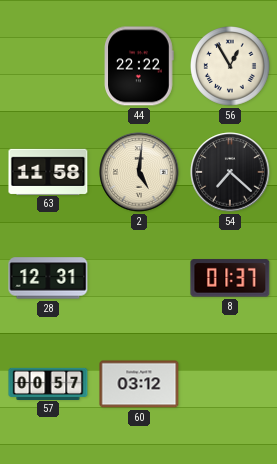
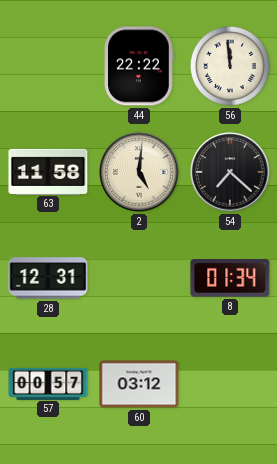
56: 12:55 -> 11:59
8: 01:37 -> 01:34
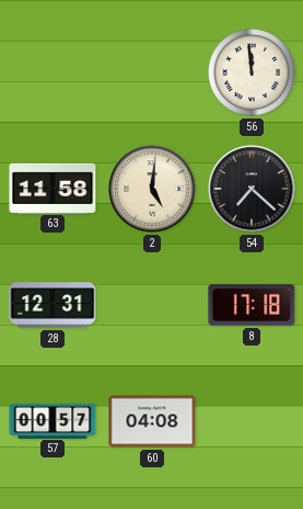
44: 22:22 -> none
8: 01:34 -> 17:18
60: 03:12 -> 04:08
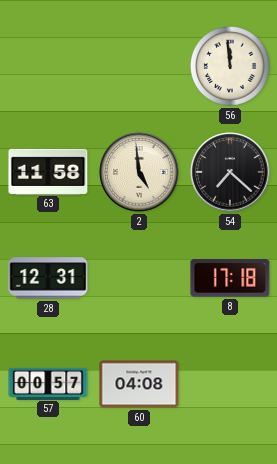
2: 5:01 -> 4:59
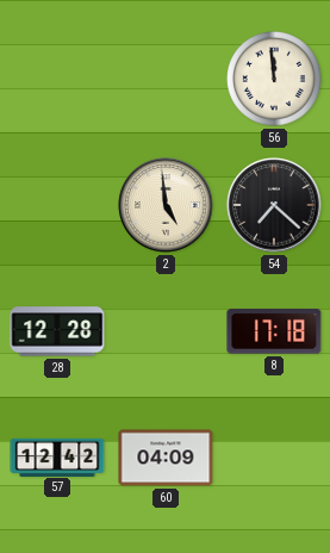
63: 11:58 -> none
28: 12:31 -> 12:28
57: 00:57 -> 12:42
60: 04:08 -> 04:09
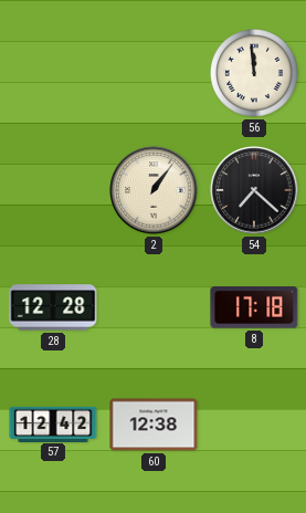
2: 4:59 -> 1:06
60: 04:09 -> 12:38
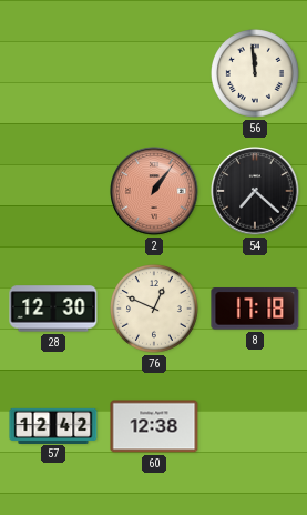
2 dial: cream -> salmon
28: 12:28 -> 12:30
76: none -> 12:49
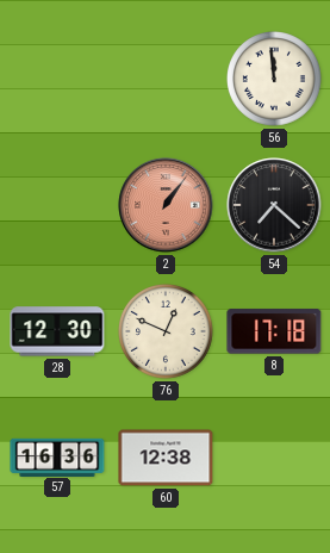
57: 12:42 -> 16:36
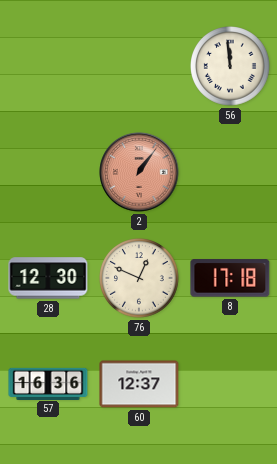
54: 7:22 -> none
60: 12:38 -> 12:37
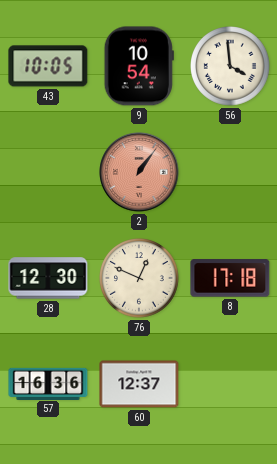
43: none -> 10:05
9: none -> 10:54
56: 11:59 -> 3:59
